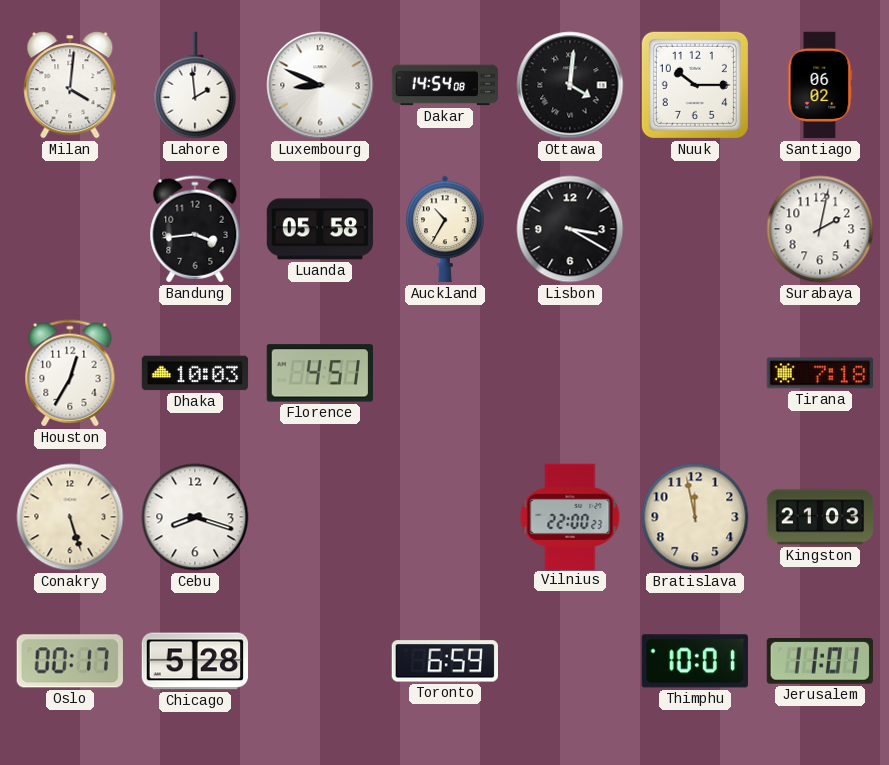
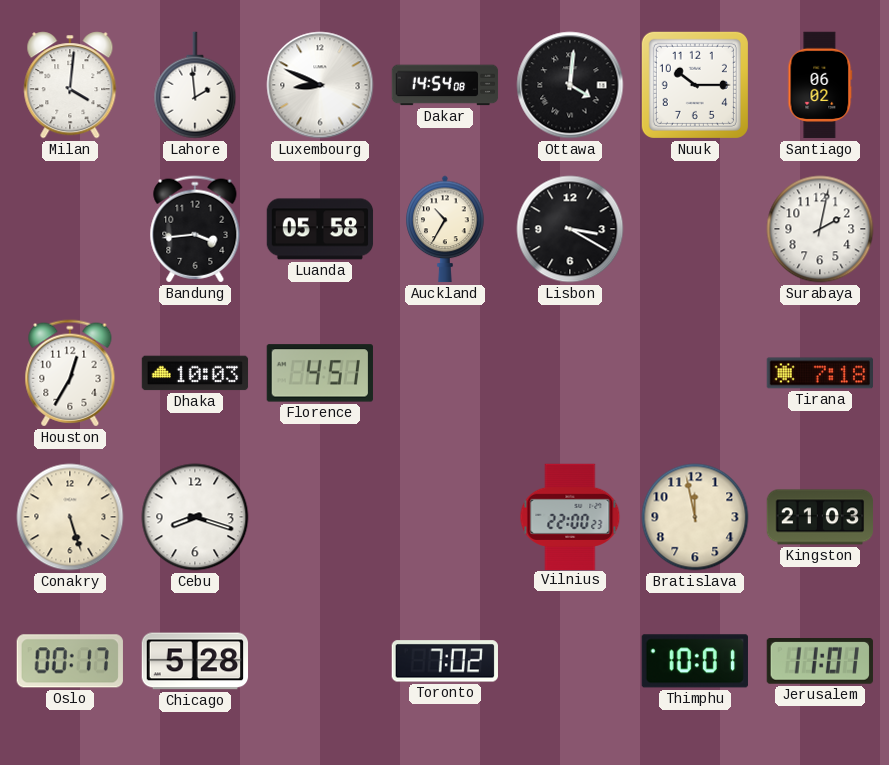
Toronto: 6:59 -> 7:02
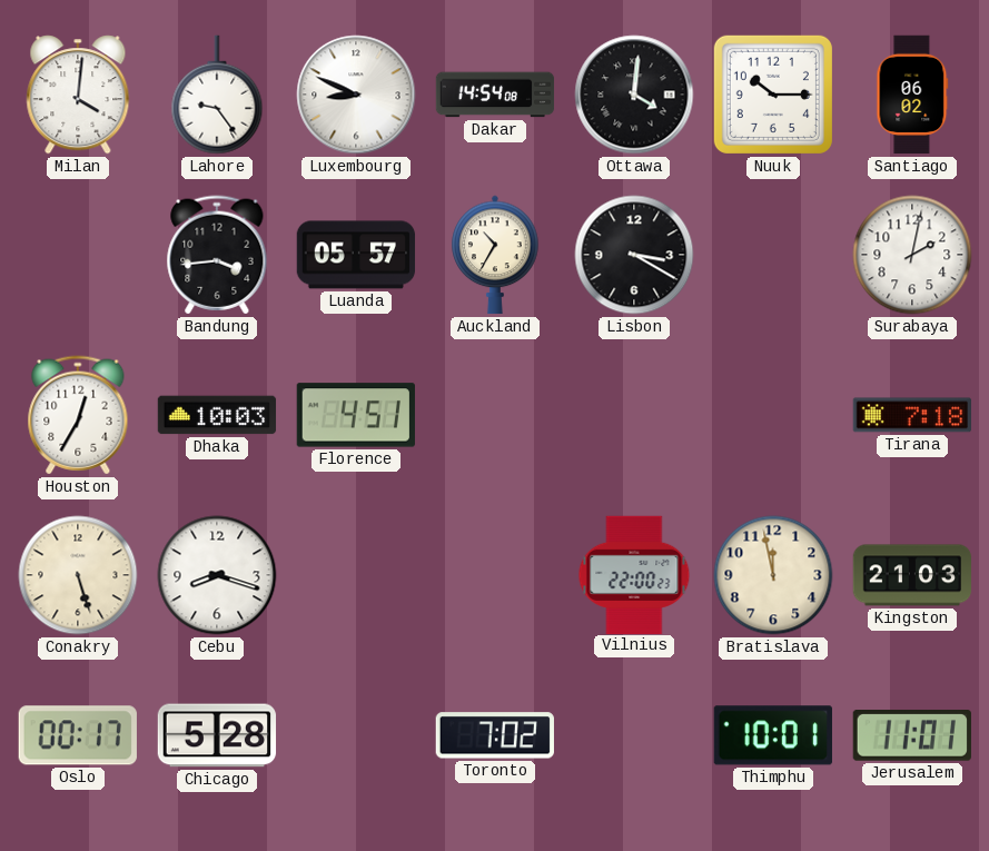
Lahore: 1:59 -> 9:24
Luanda: 05:58 -> 05:57
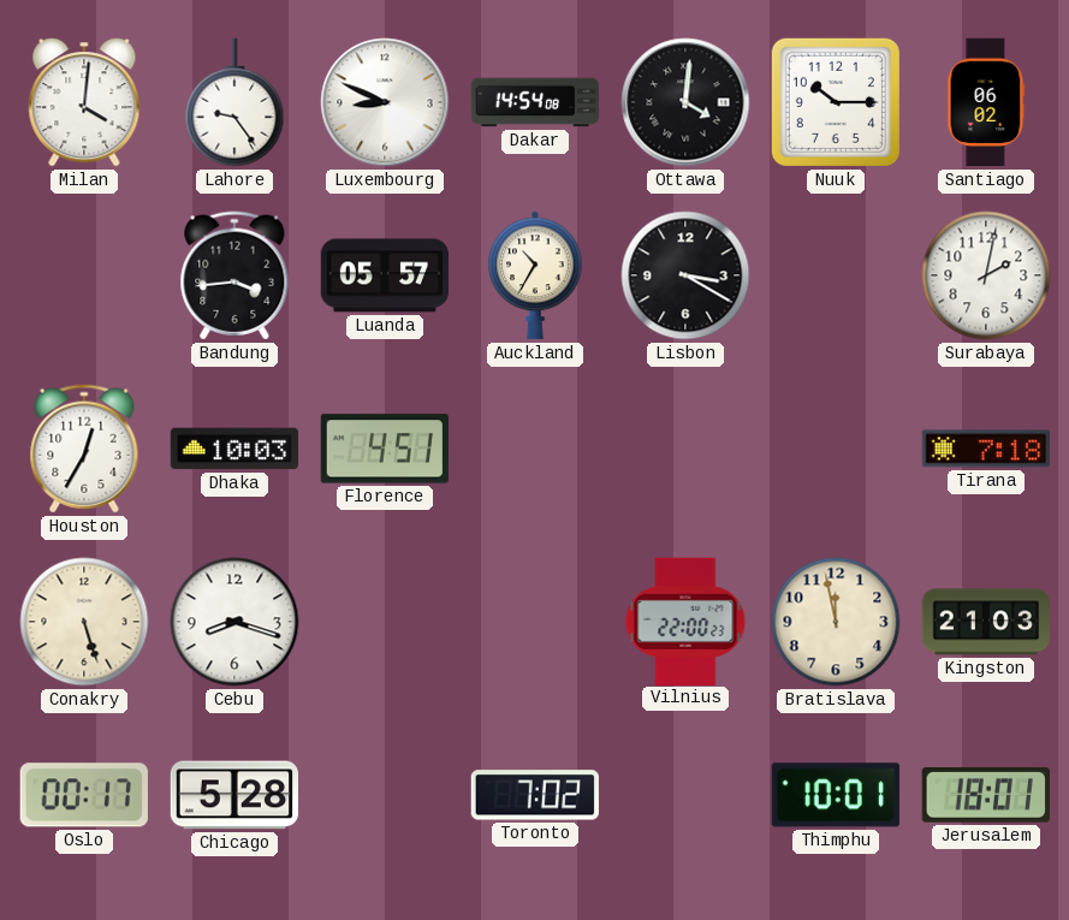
Jerusalem: 11:01 -> 18:01
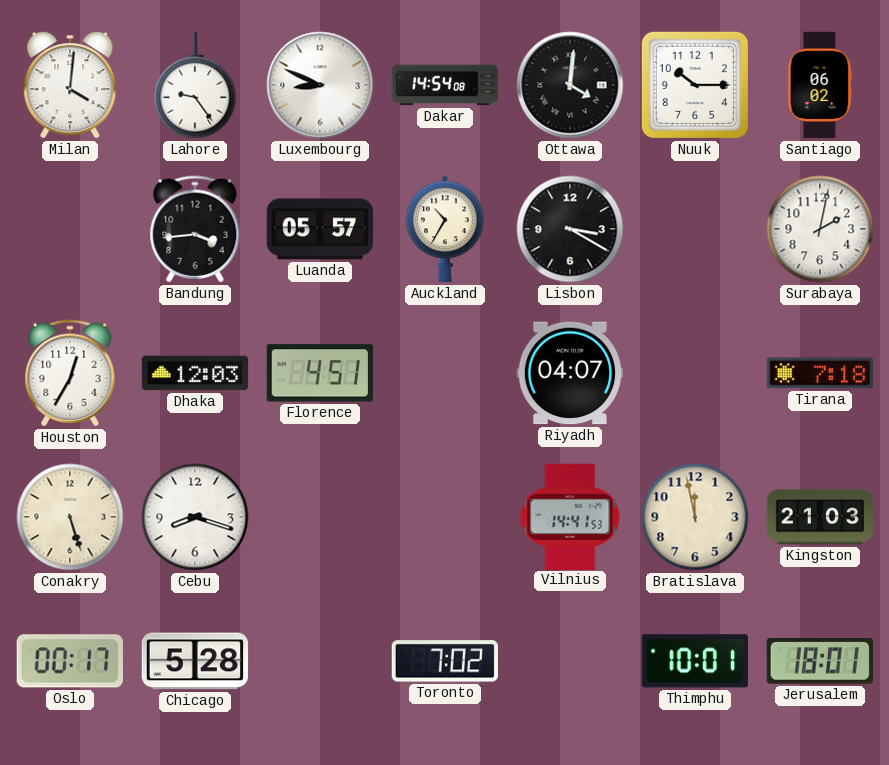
Dhaka: 10:03 -> 12:03
Riyadh: none -> 04:07
Vilnius: 22:00 -> 14:41
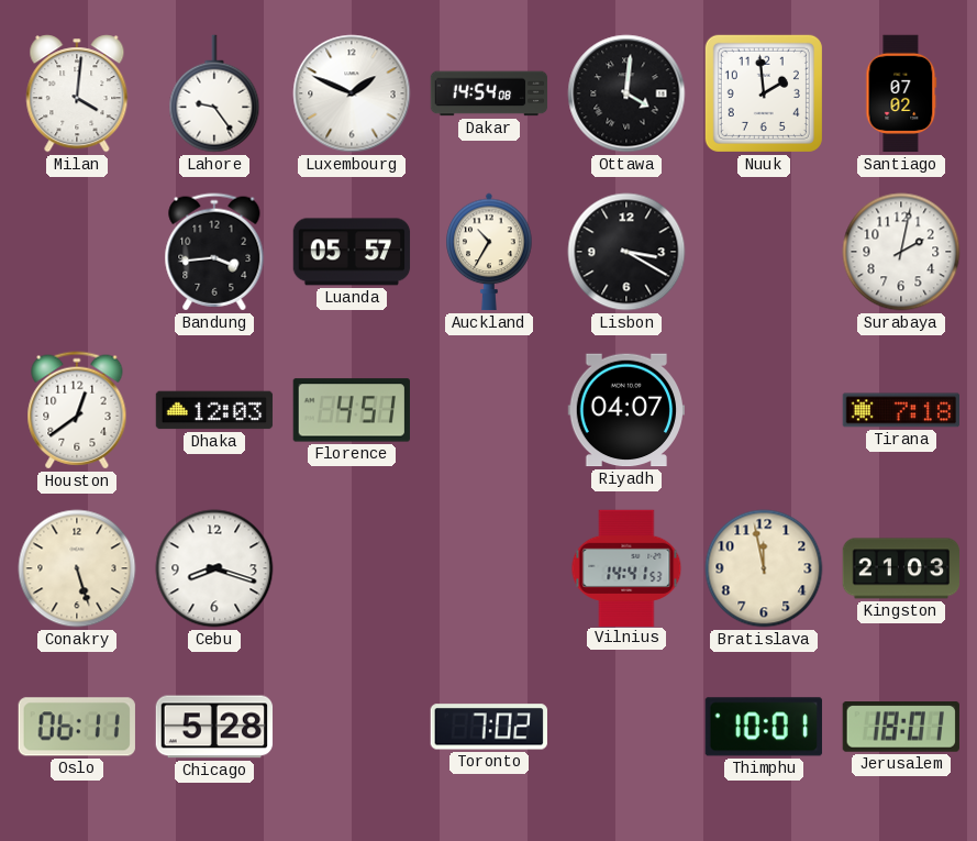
Luxembourg: 8:49 -> 1:49
Nuuk: 10:15 -> 1:59
Santiago: 06:02 -> 07:02
Houston: 12:35 -> 12:39
Oslo: 00:17 -> 06:11
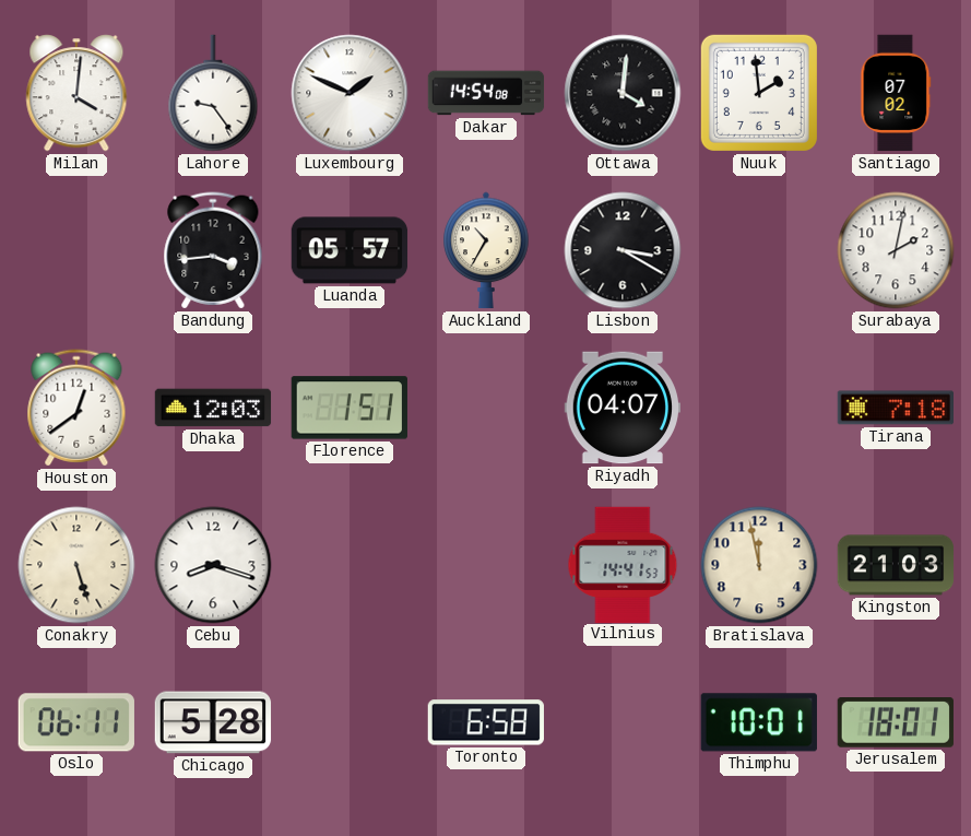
Florence: 4:51 -> 1:51
Toronto: 7:02 -> 6:58
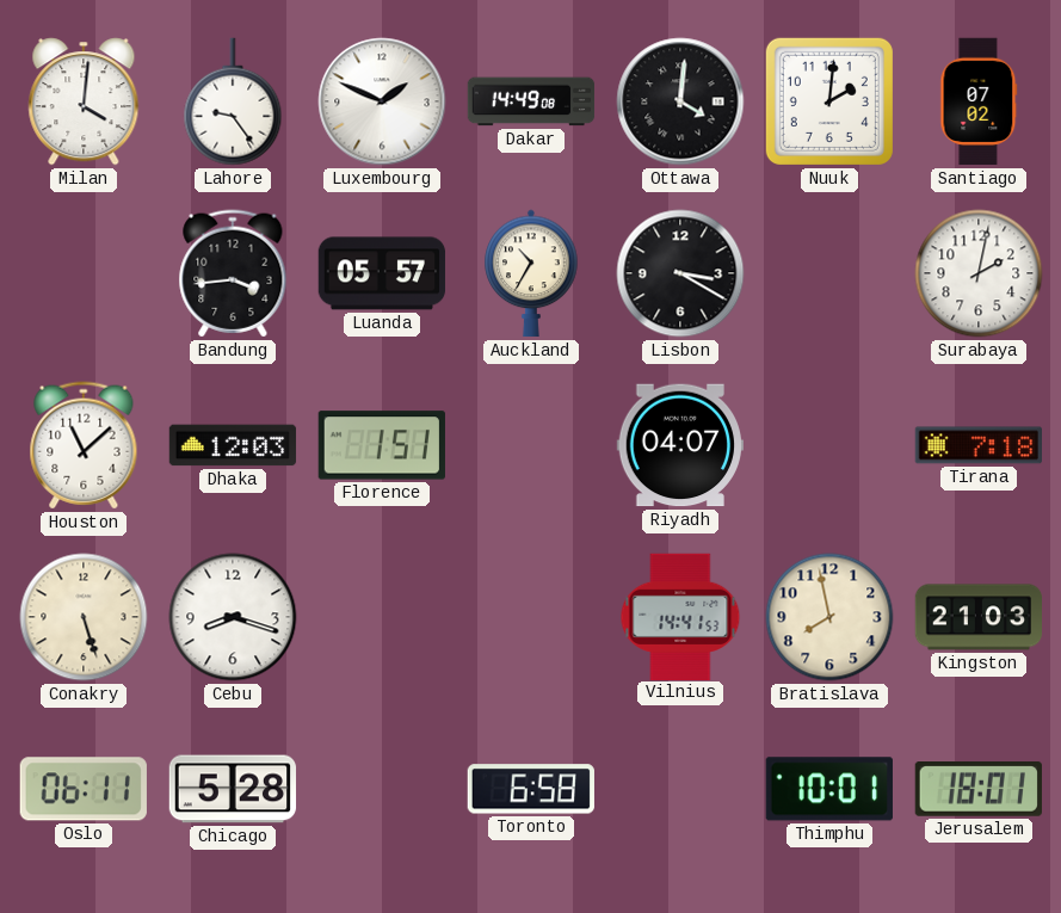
Dakar: 14:54 -> 14:49
Nuuk: 1:59 -> 2:01
Houston: 12:39 -> 11:08
Bratislava: 11:58 -> 7:58
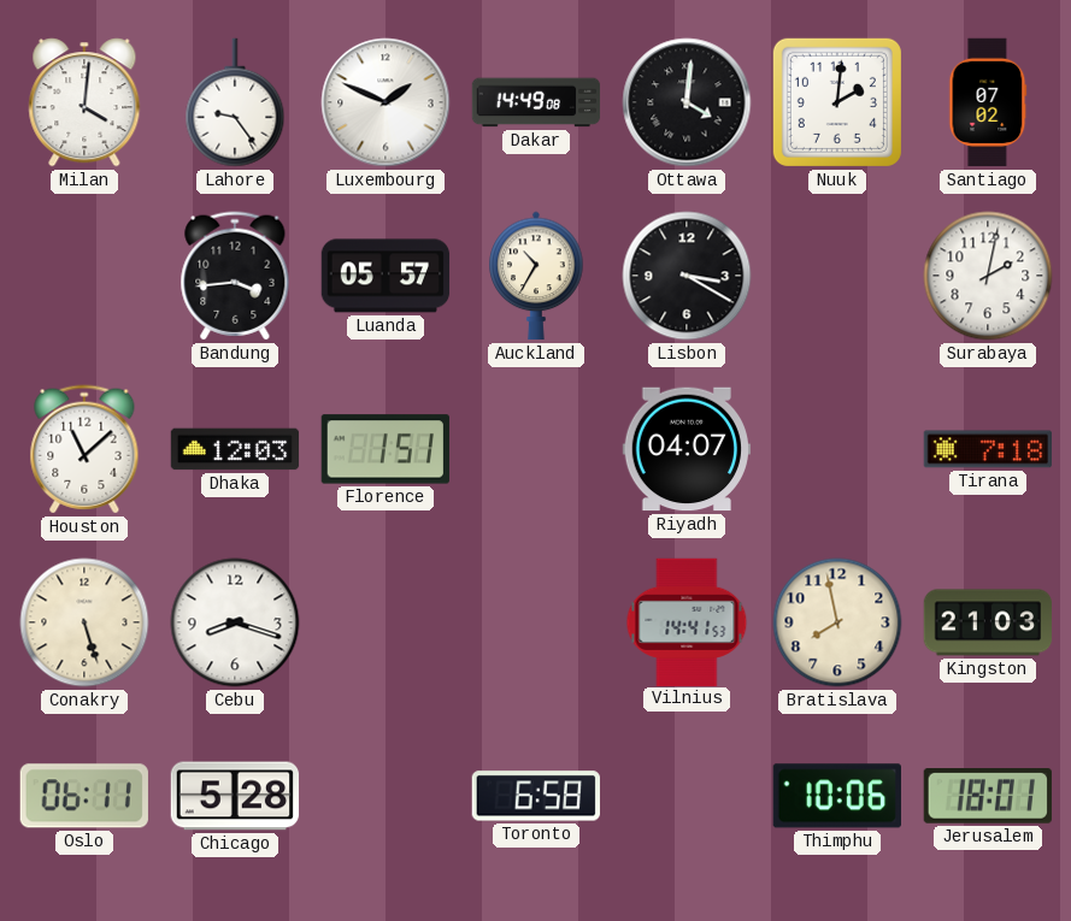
Thimphu: 10:01 -> 10:06
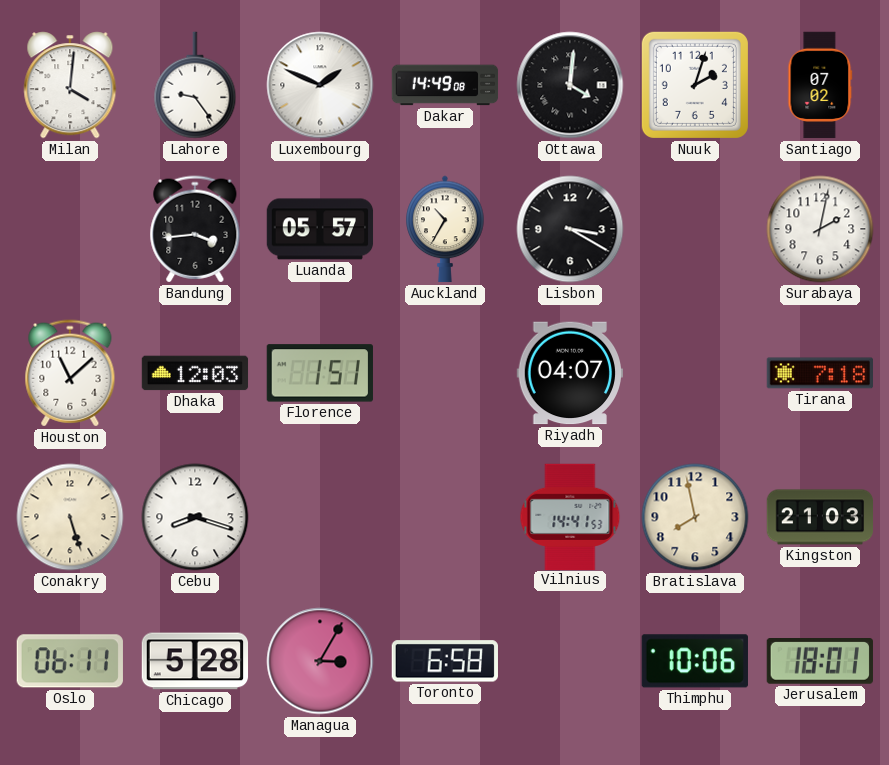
Nuuk: 2:01 -> 2:03
Managua: none -> 3:05
